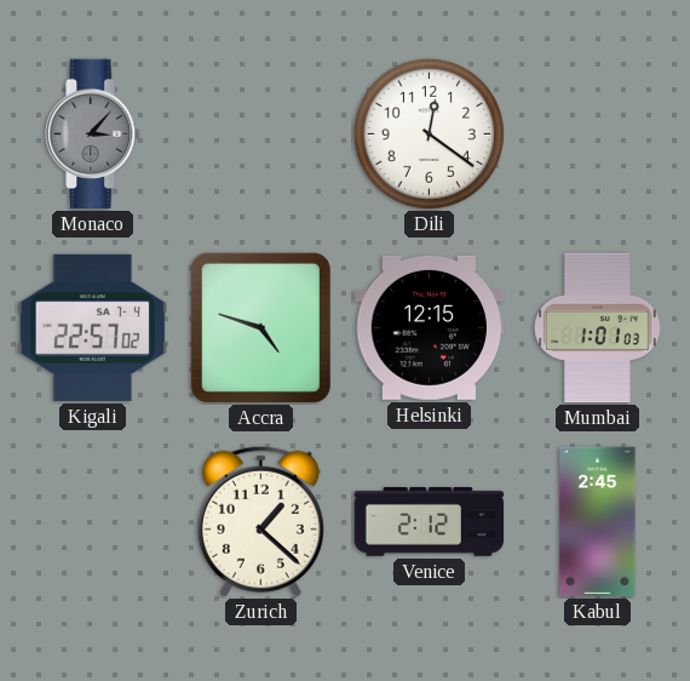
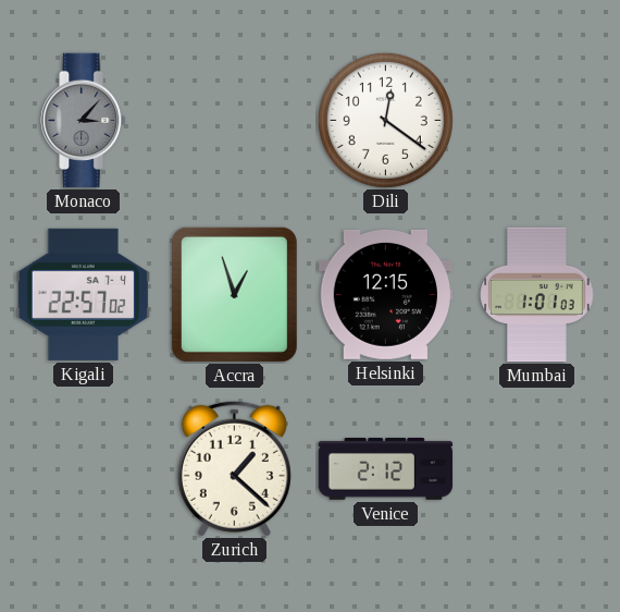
Accra: 4:48 -> 12:57
Kabul: 2:45 -> none
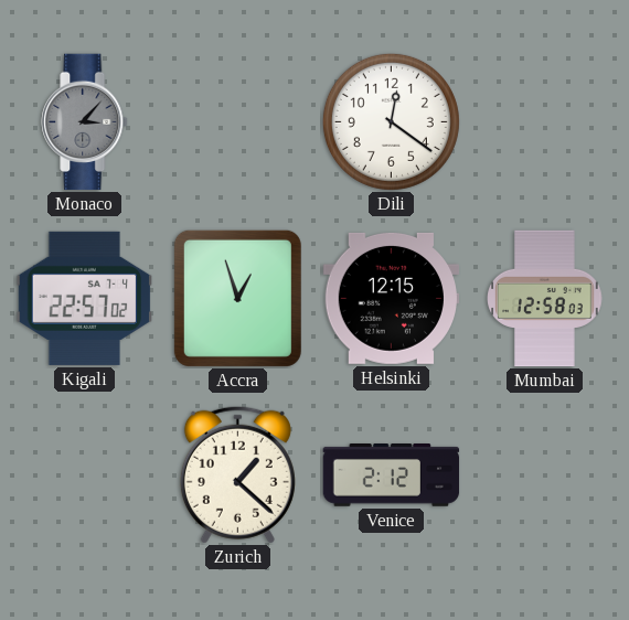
Mumbai: 1:01 -> 12:58
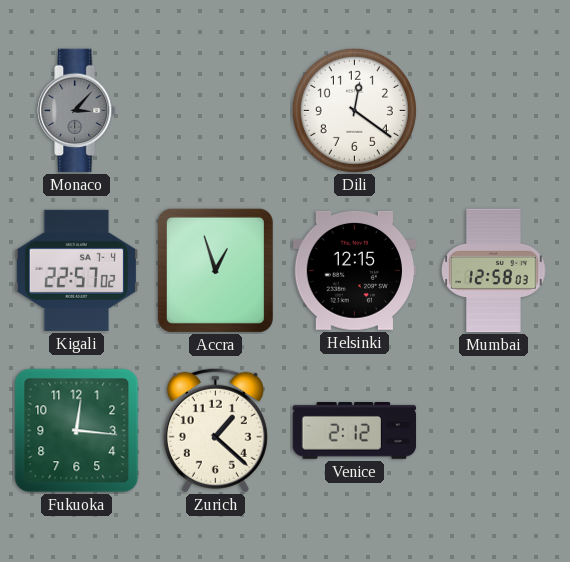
Fukuoka: none -> 12:16
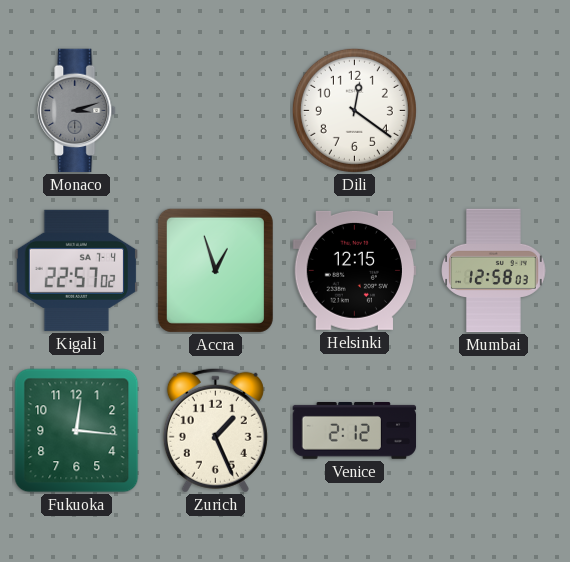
Monaco: 3:07 -> 3:12
Zurich: 1:22 -> 1:26
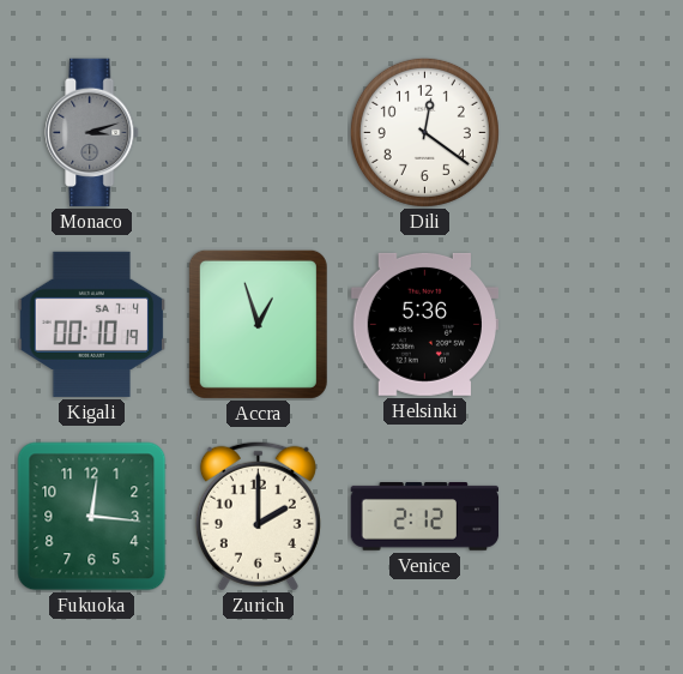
Kigali: 22:57 -> 00:10
Helsinki: 12:15 -> 5:36
Mumbai: 12:58 -> none
Zurich: 1:26 -> 2:00
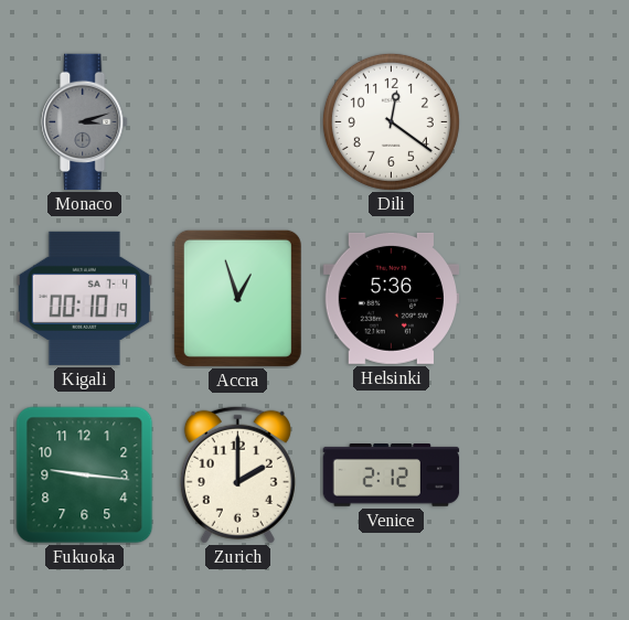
Fukuoka: 12:16 -> 9:16
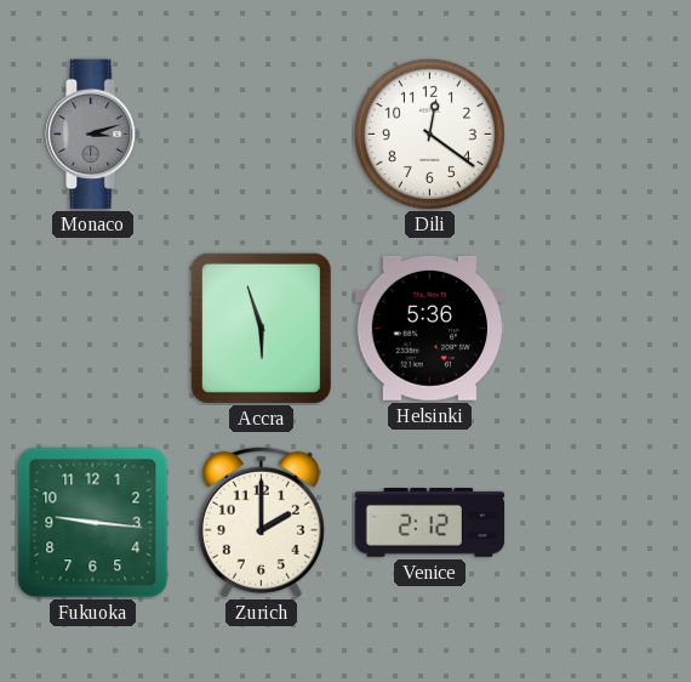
Kigali: 00:10 -> none
Accra: 12:57 -> 5:57
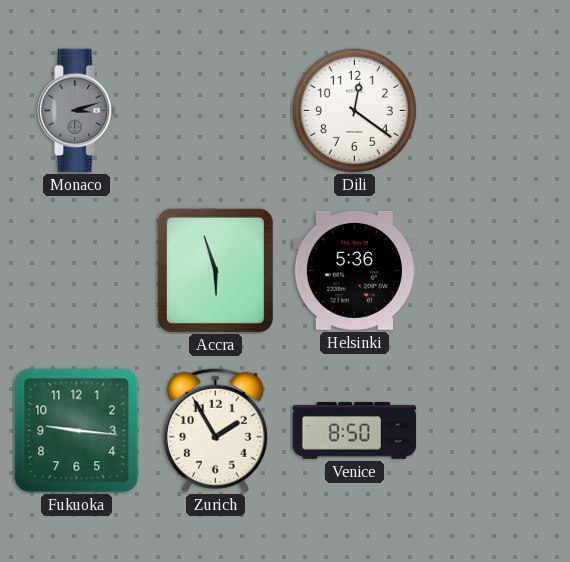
Zurich: 2:00 -> 1:55
Venice: 2:12 -> 8:50
